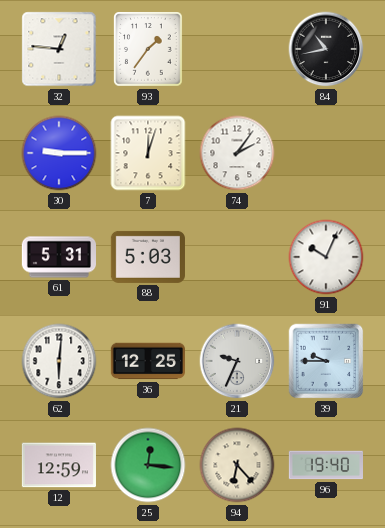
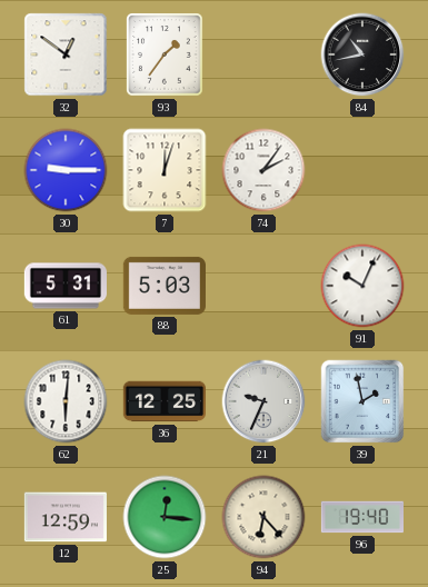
32: 12:46 -> 12:51
39: 9:45 -> 1:58
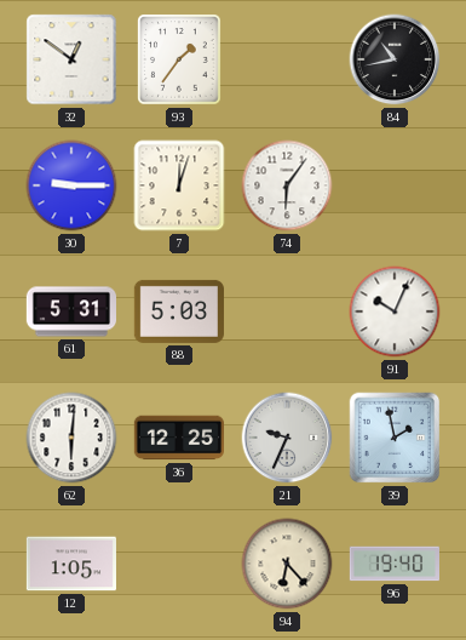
74: 2:06 -> 6:06
12: 12:59 -> 1:05
25: 12:16 -> none
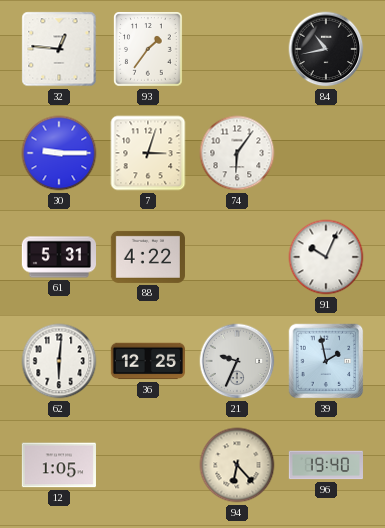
32: 12:51 -> 12:46
7: 12:03 -> 3:03
88: 5:03 -> 4:22
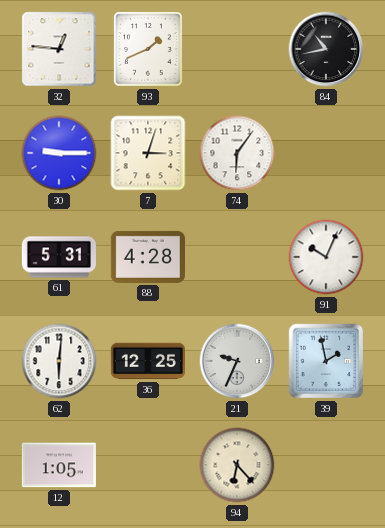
93: 1:36 -> 1:41
88: 4:22 -> 4:28
96: 19:40 -> none
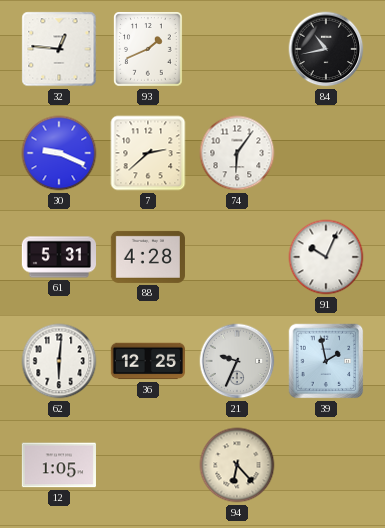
30: 9:15 -> 9:19
7: 3:03 -> 2:38
